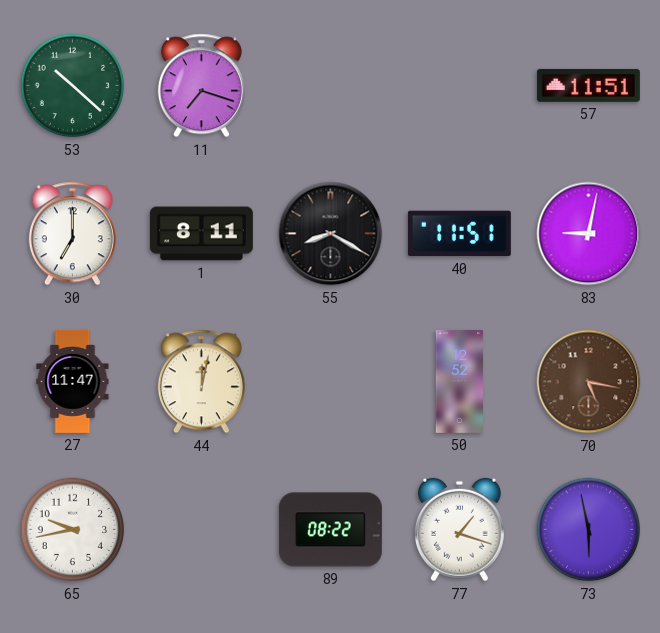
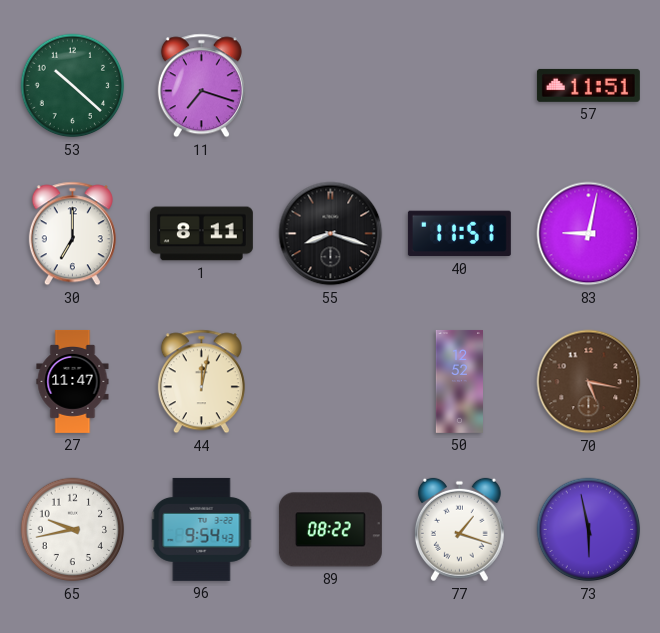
55: 8:20 -> 8:18
96: none -> 9:54
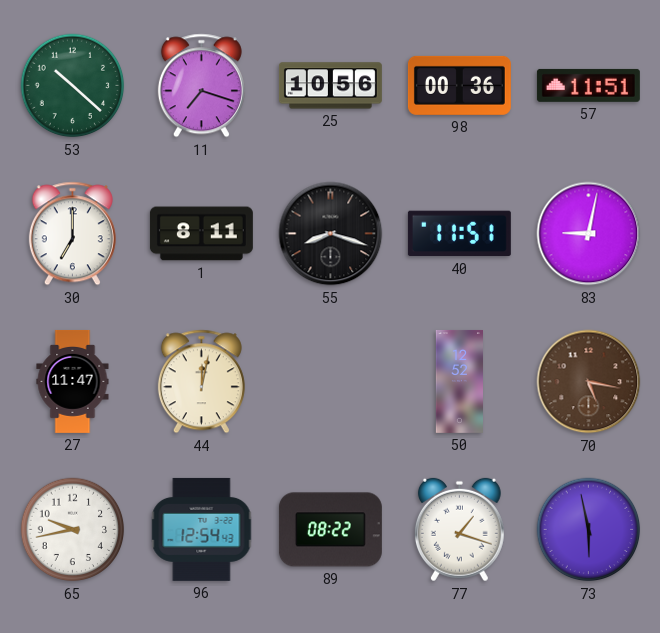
25: none -> 10:56
98: none -> 00:36
96: 9:54 -> 12:54
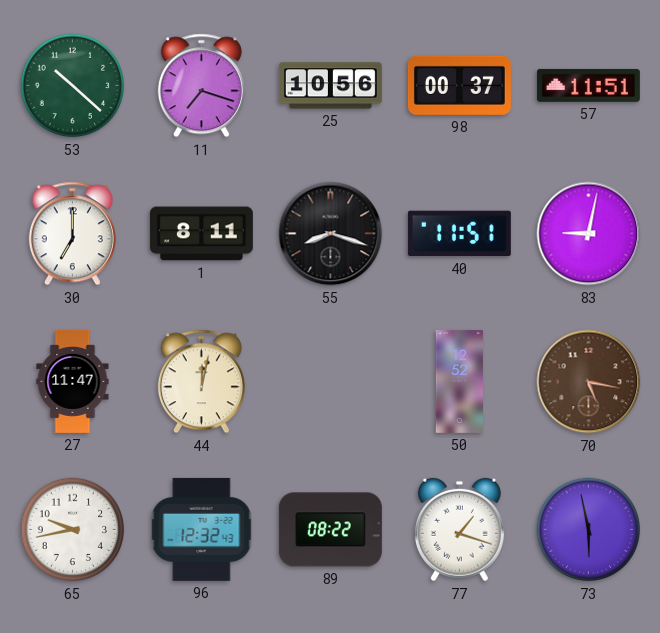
98: 00:36 -> 00:37
96: 12:54 -> 12:32
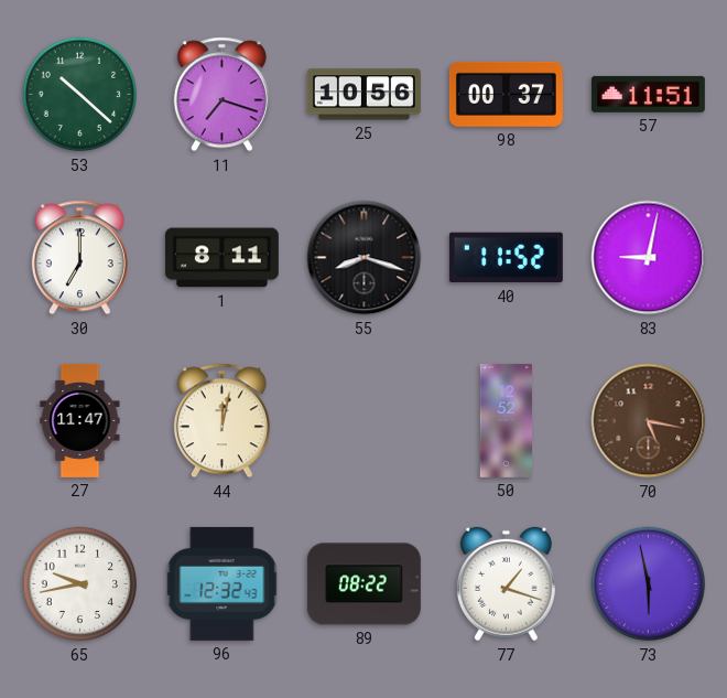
40: 11:51 -> 11:52
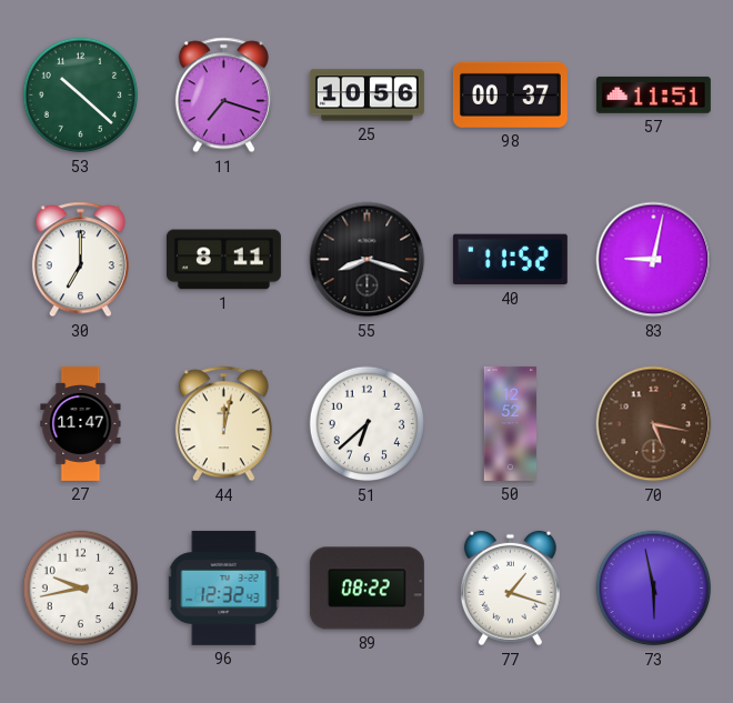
51: none -> 6:38
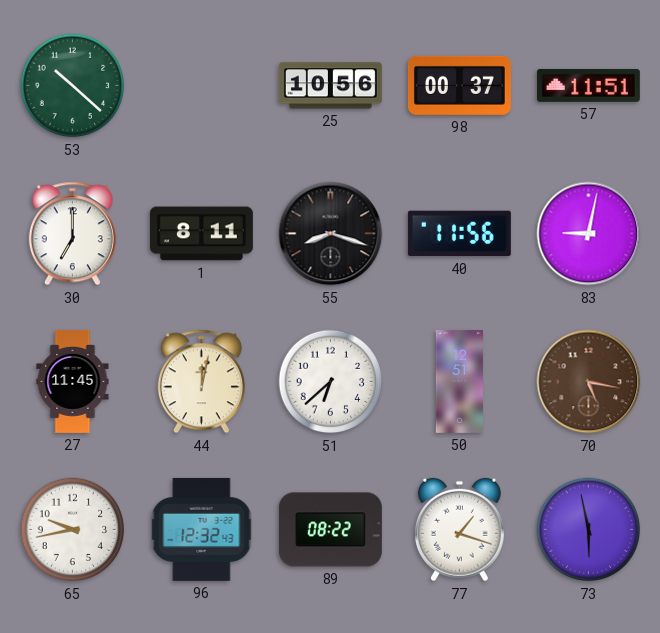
11: 7:18 -> none
40: 11:52 -> 11:56
27: 11:47 -> 11:45
50: 12:52 -> 12:51
